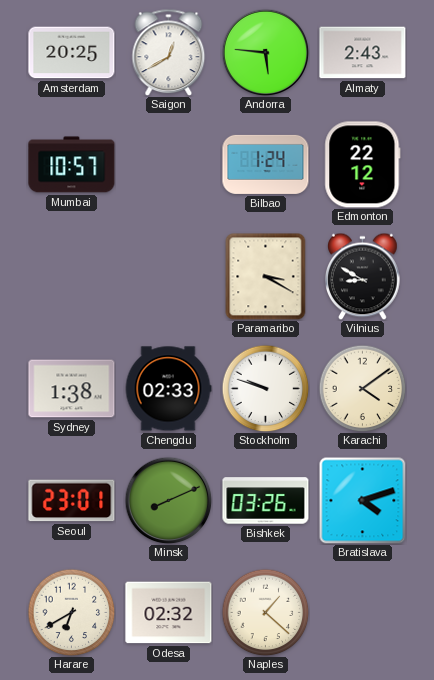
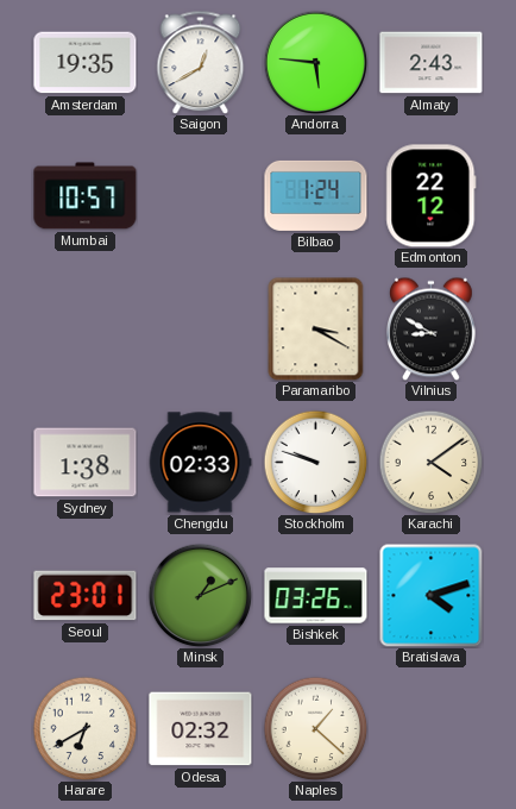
Amsterdam: 20:25 -> 19:35
Minsk: 8:11 -> 1:11
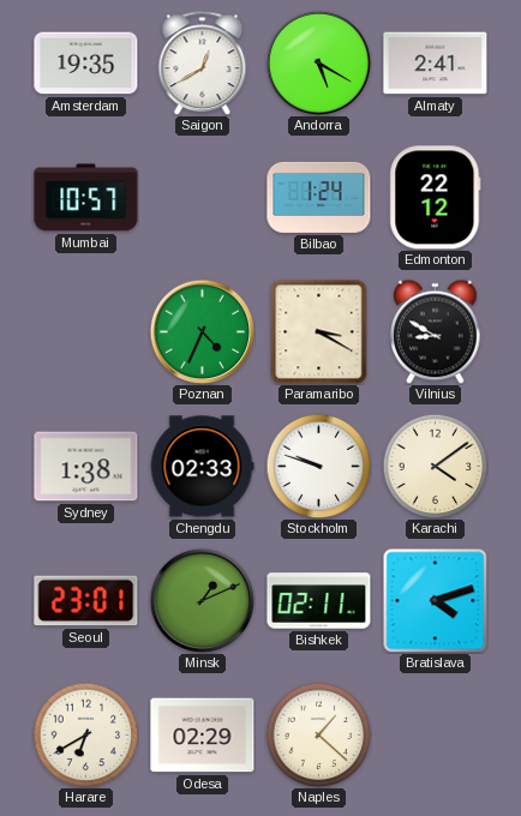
Andorra: 5:46 -> 5:20
Almaty: 2:43 -> 2:41
Poznan: none -> 4:34
Bishkek: 03:26 -> 02:11
Odesa: 02:32 -> 02:29
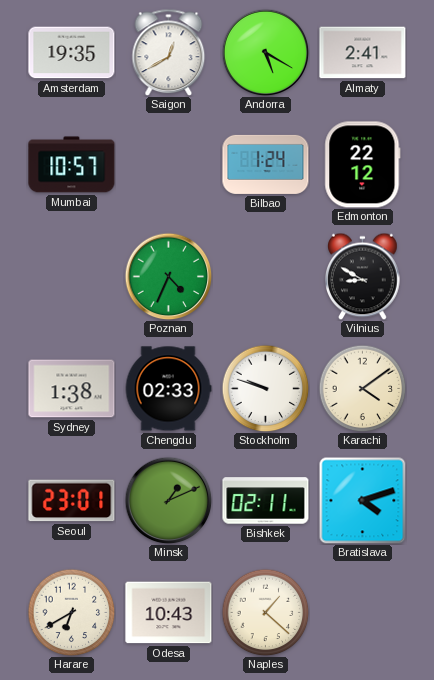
Paramaribo: 3:20 -> none
Odesa: 02:29 -> 10:43
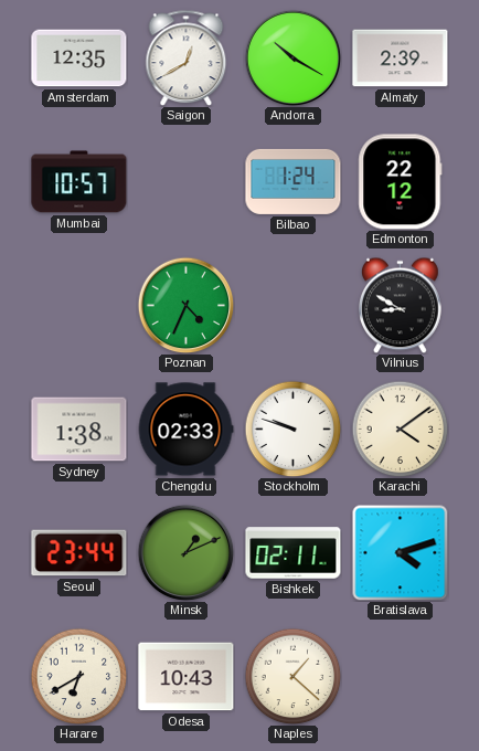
Amsterdam: 19:35 -> 12:35
Andorra: 5:20 -> 10:20
Almaty: 2:41 -> 2:39
Seoul: 23:01 -> 23:44
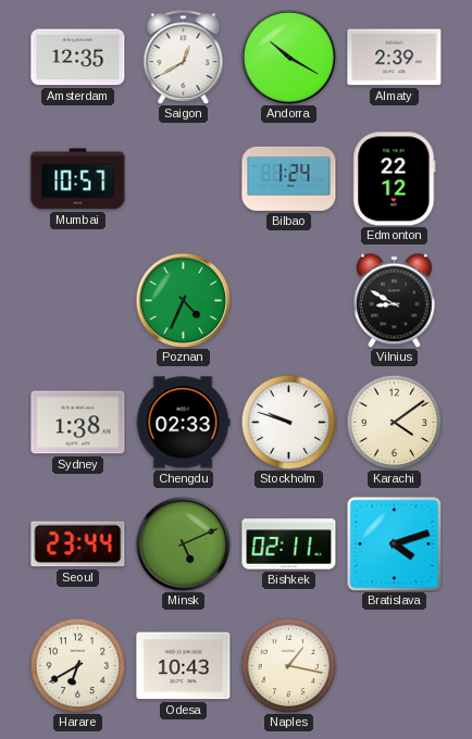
Minsk: 1:11 -> 5:11
Naples: 1:22 -> 1:17
